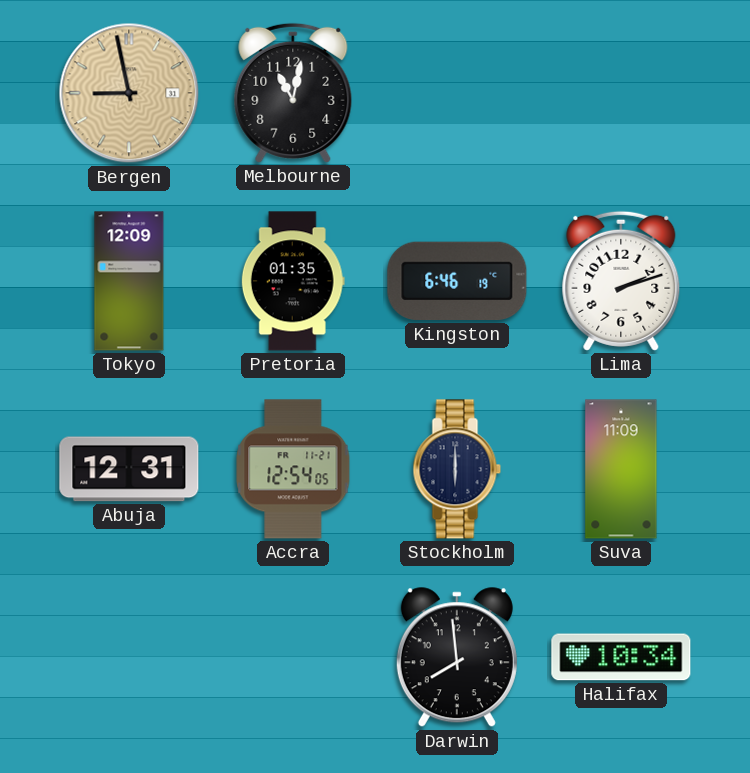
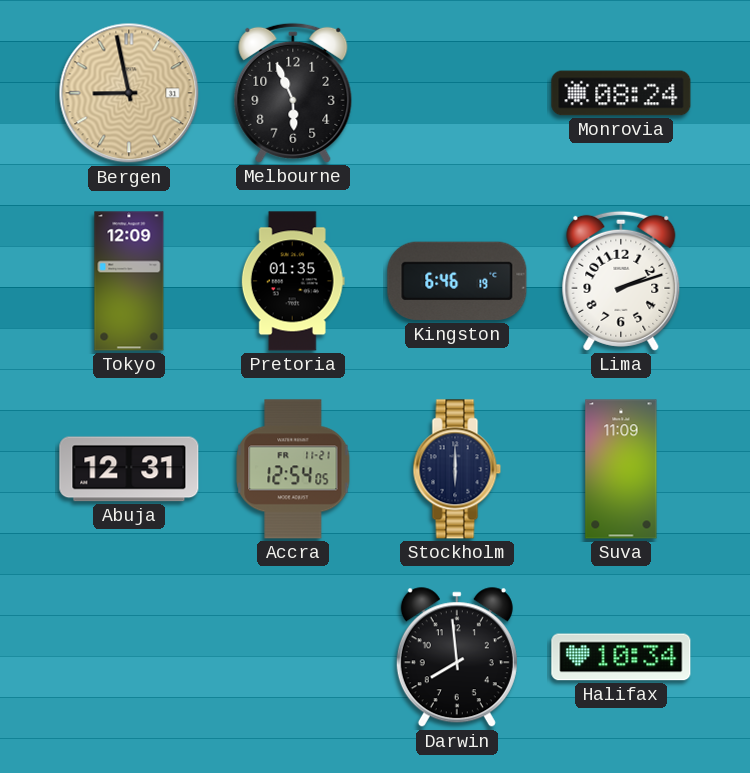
Melbourne: 11:02 -> 5:56
Monrovia: none -> 08:24
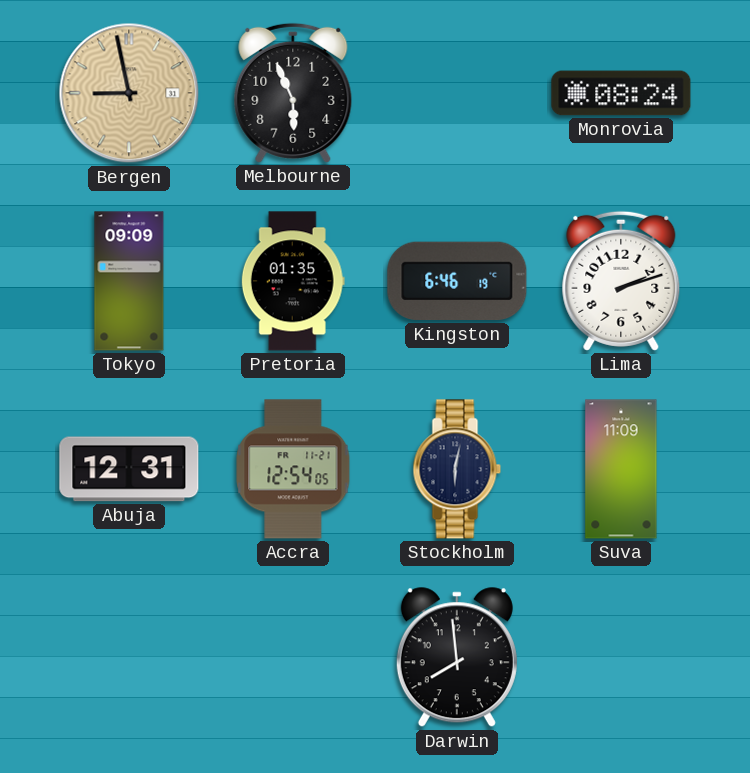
Tokyo: 12:09 -> 09:09
Stockholm: 6:00 -> 6:02
Halifax: 10:34 -> none
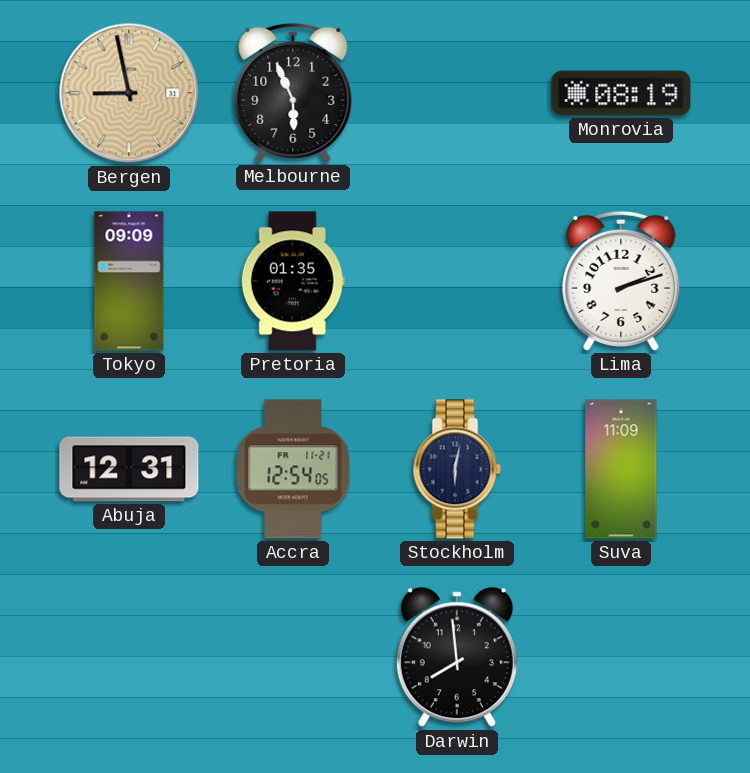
Monrovia: 08:24 -> 08:19
Kingston: 6:46 -> none
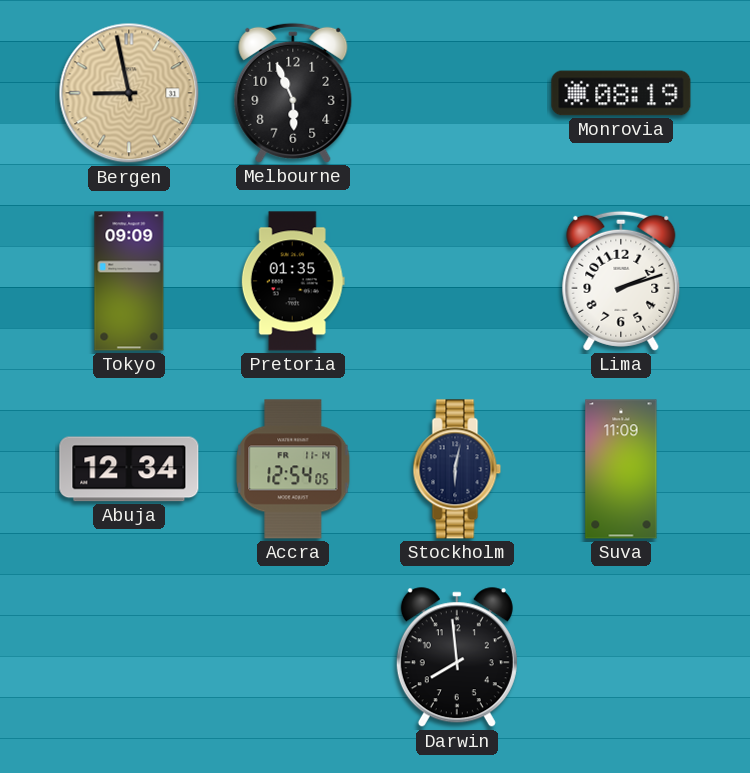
Abuja: 12:31 -> 12:34
Accra date: FR 11-21 -> FR 11-14
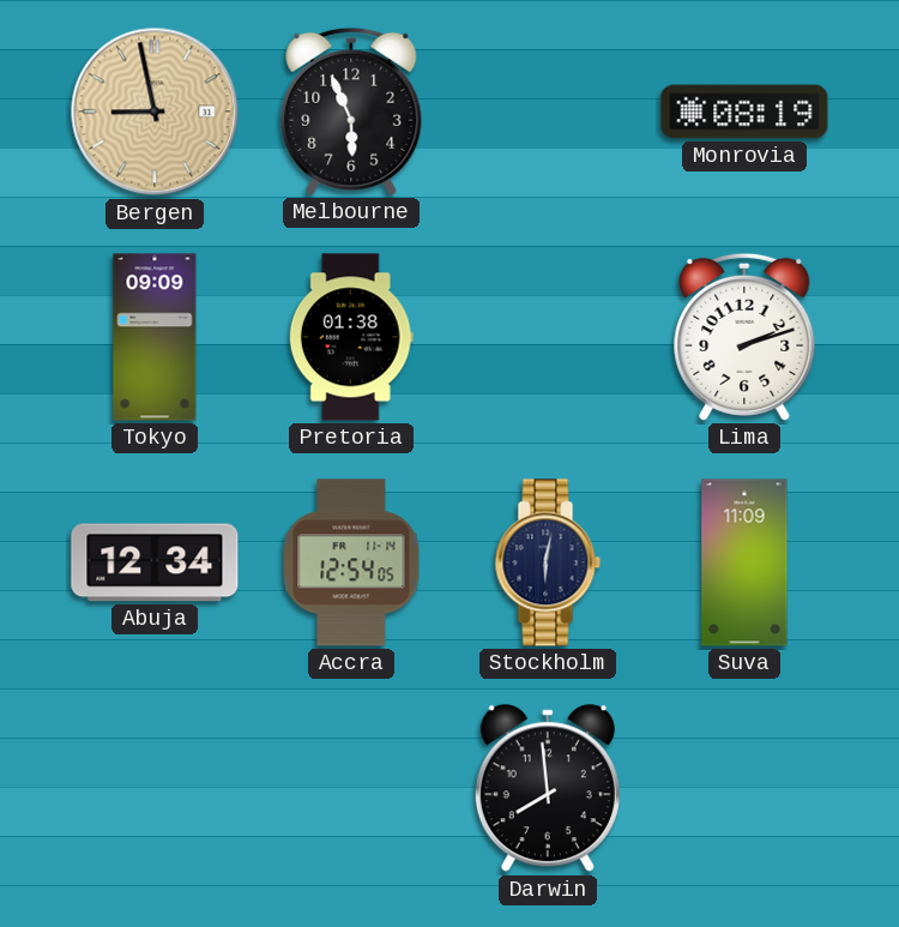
Pretoria: 01:35 -> 01:38
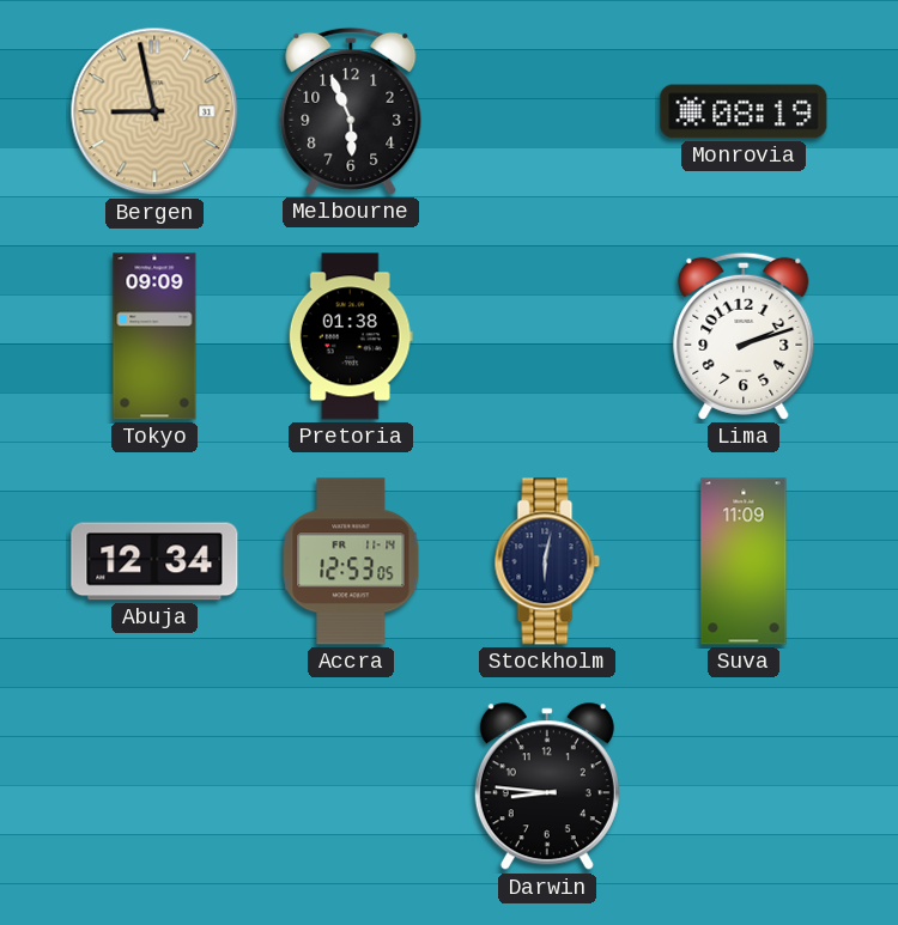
Accra: 12:54 -> 12:53
Darwin: 7:59 -> 8:46
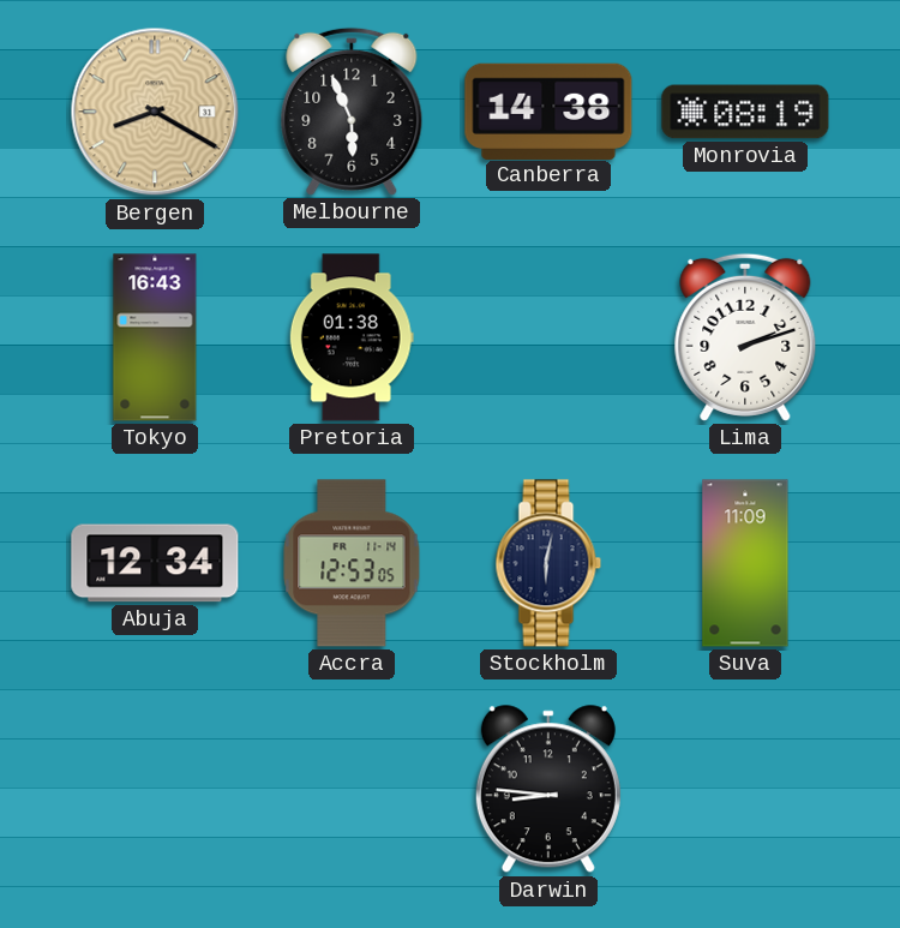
Bergen: 8:58 -> 8:20
Canberra: none -> 14:38
Tokyo: 09:09 -> 16:43
